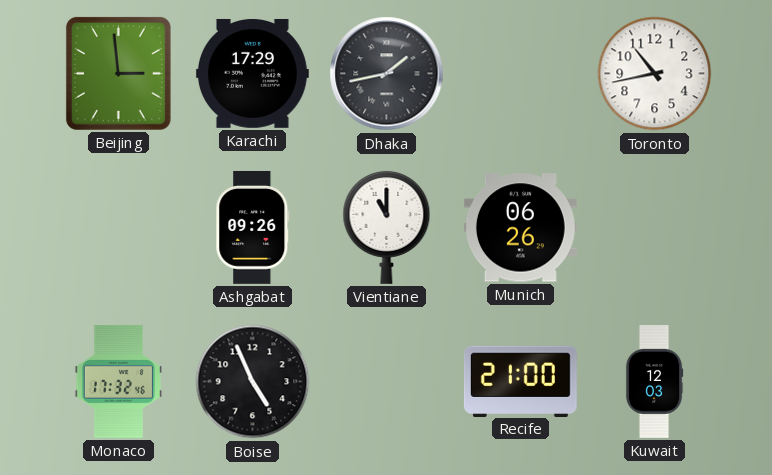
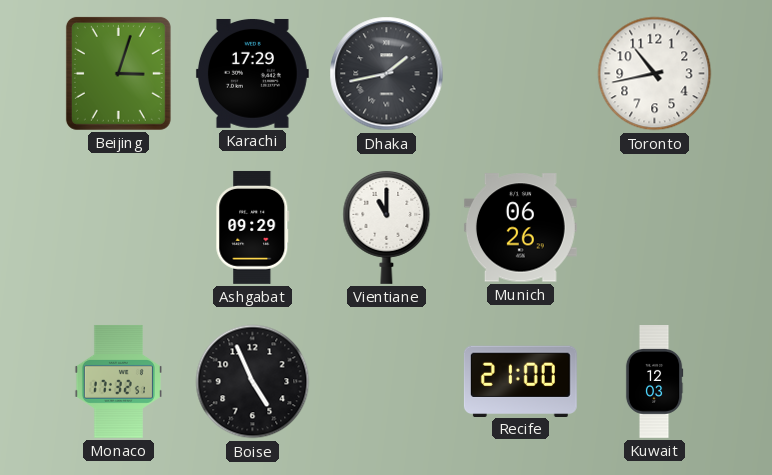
Beijing: 2:59 -> 3:03
Ashgabat: 09:26 -> 09:29
Monaco: 17:32:46 -> 17:32:51
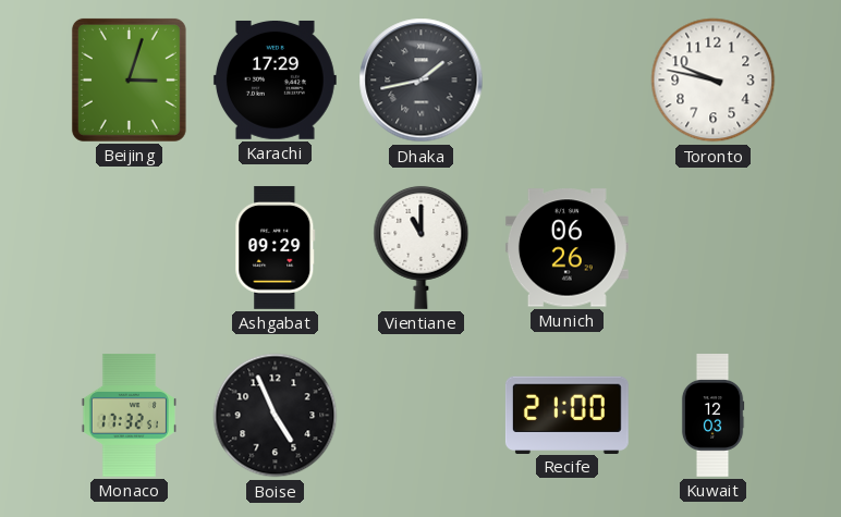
Toronto: 10:43 -> 9:47
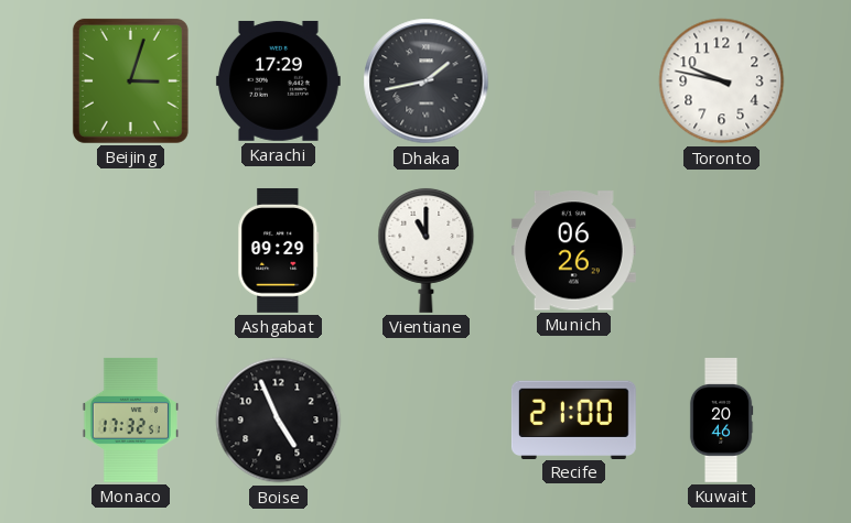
Kuwait: 12:03 -> 20:46
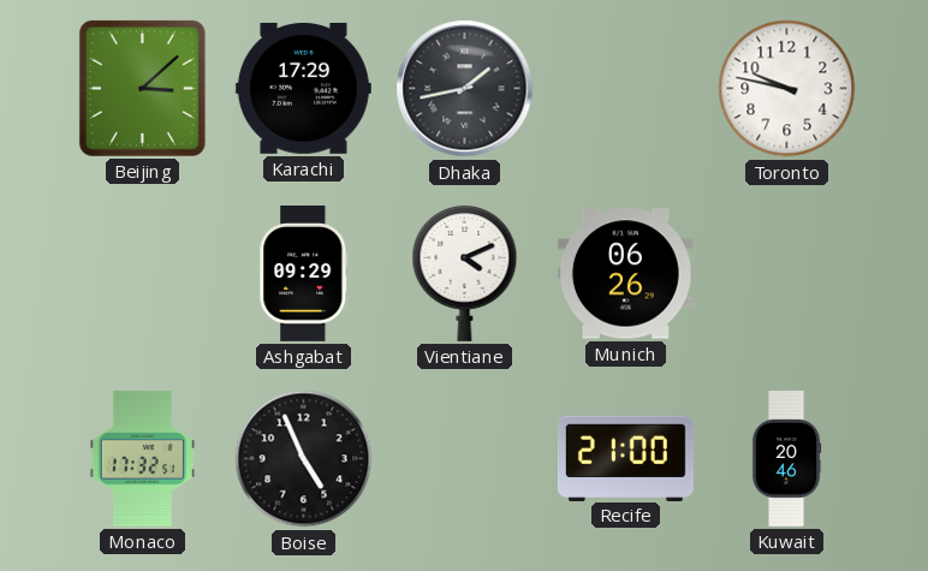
Beijing: 3:03 -> 3:08
Vientiane: 11:00 -> 4:11
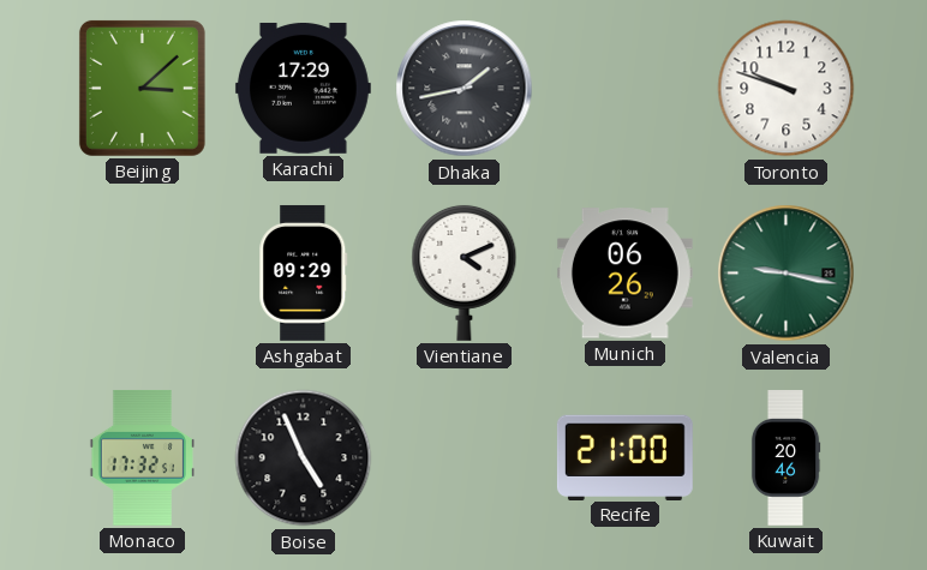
Toronto: 9:47 -> 9:48
Valencia: none -> 9:17
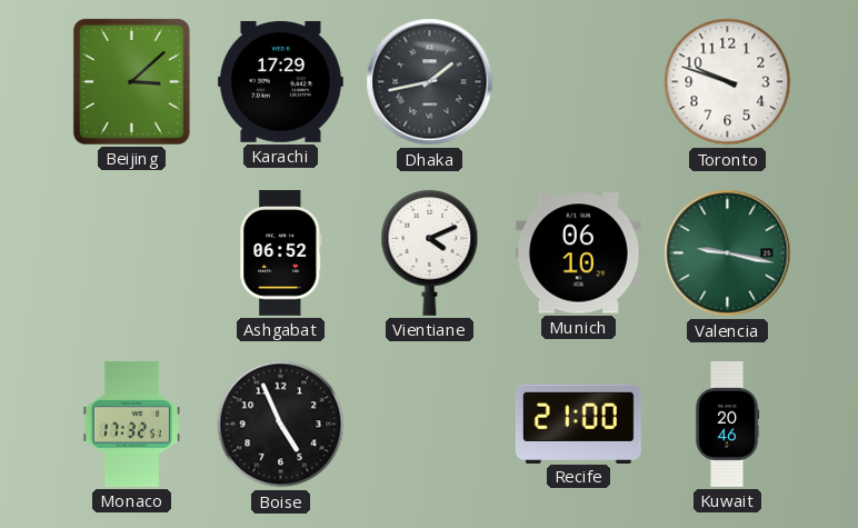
Ashgabat: 09:29 -> 06:52
Munich: 06:26 -> 06:10
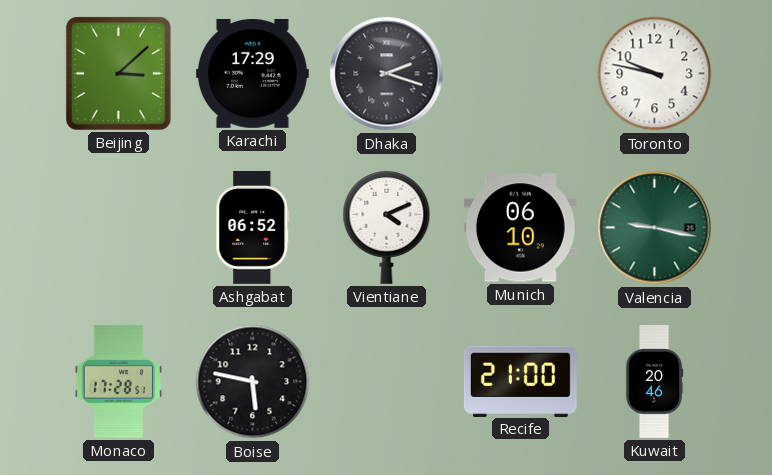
Dhaka: 1:43 -> 2:18
Toronto: 9:48 -> 9:47
Monaco: 17:32 -> 17:28
Boise: 4:56 -> 5:47
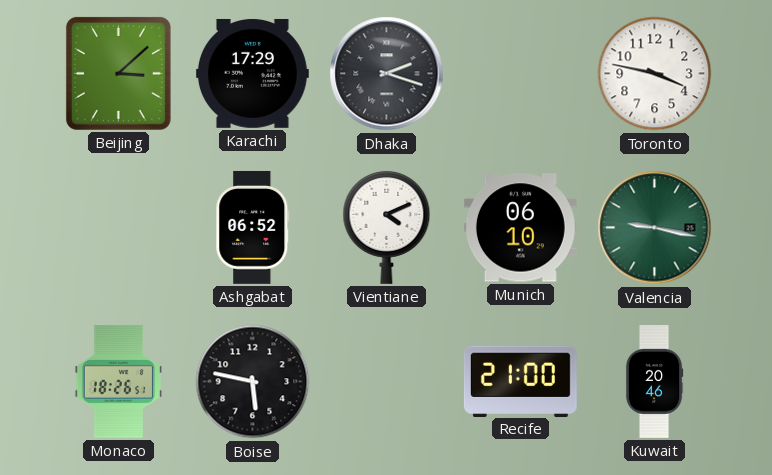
Toronto: 9:47 -> 3:47
Monaco: 17:28 -> 18:26
